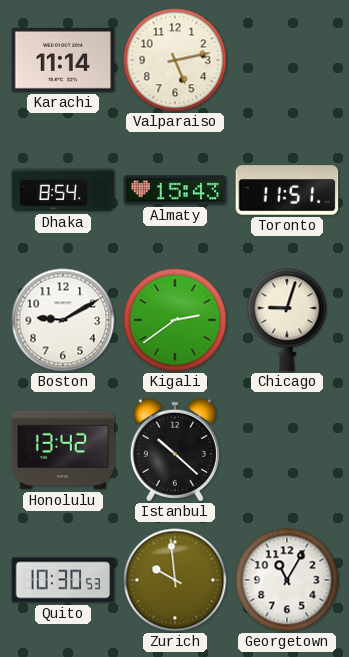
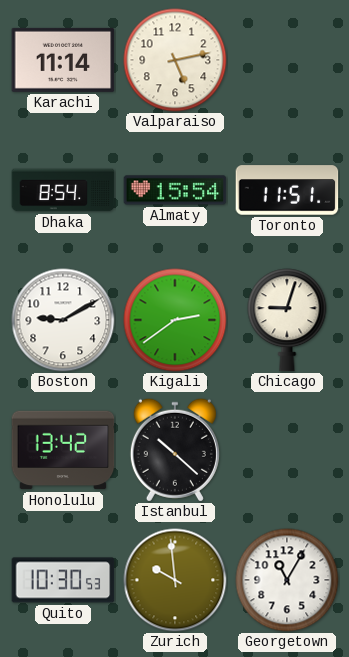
Almaty: 15:43 -> 15:54
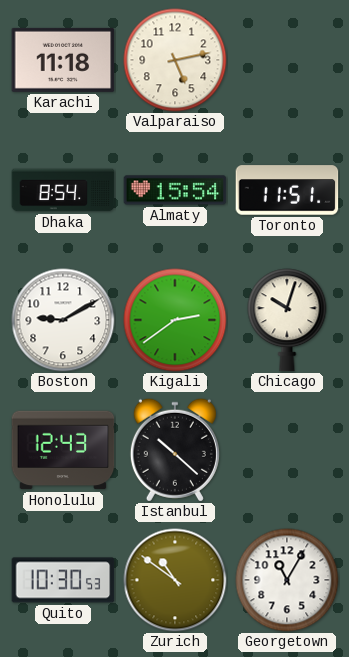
Karachi: 11:14 -> 11:18
Chicago: 9:03 -> 10:03
Honolulu: 13:42 -> 12:43
Zurich: 9:59 -> 10:51
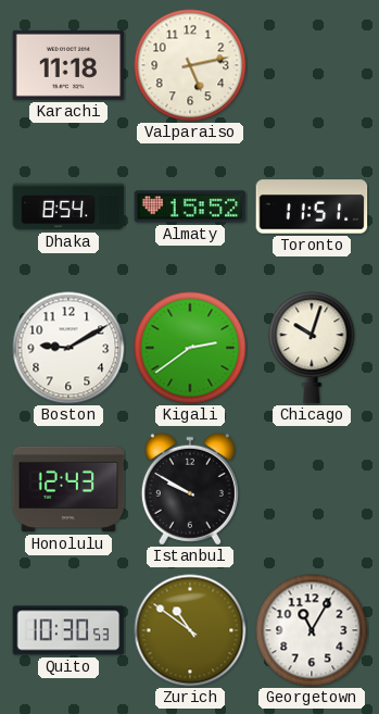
Almaty: 15:54 -> 15:52
Istanbul: 10:22 -> 9:50
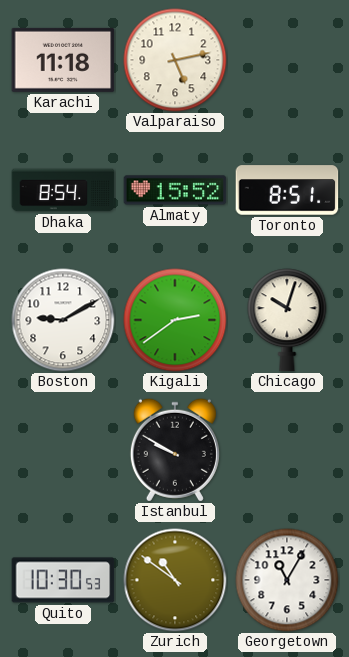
Toronto: 11:51 -> 8:51
Honolulu: 12:43 -> none
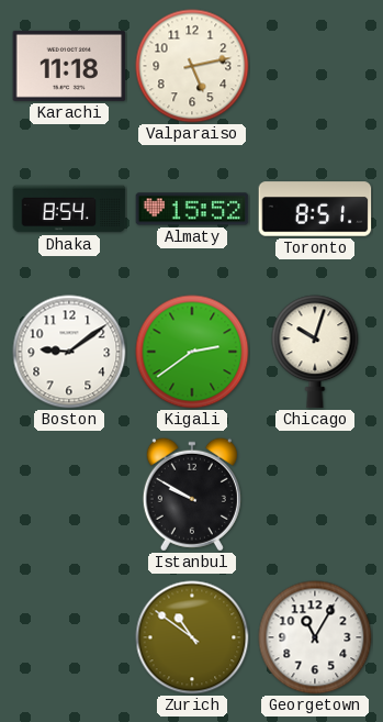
Boston: 9:10 -> 9:09
Quito: 10:30 -> none
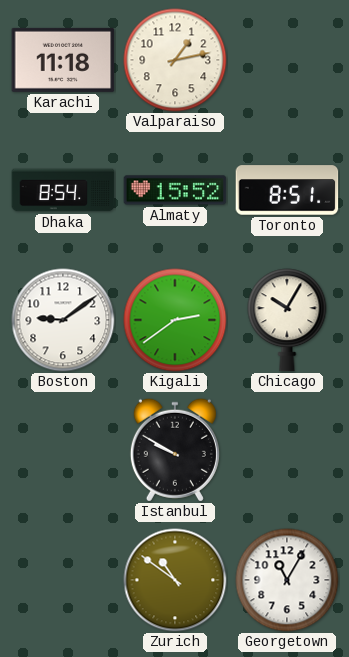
Valparaiso: 5:13 -> 1:13
Chicago: 10:03 -> 10:05
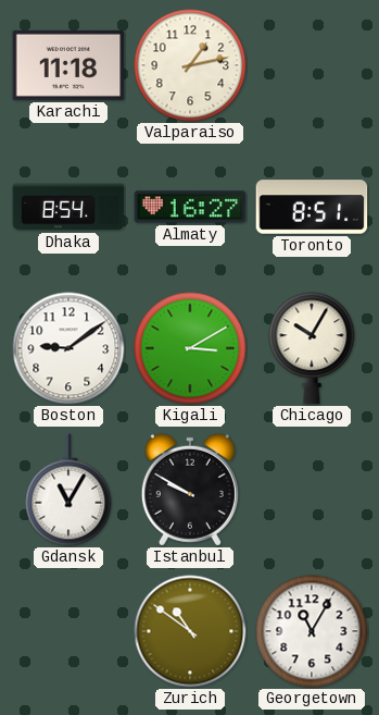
Almaty: 15:52 -> 16:27
Kigali: 2:39 -> 3:10
Gdansk: none -> 11:05
